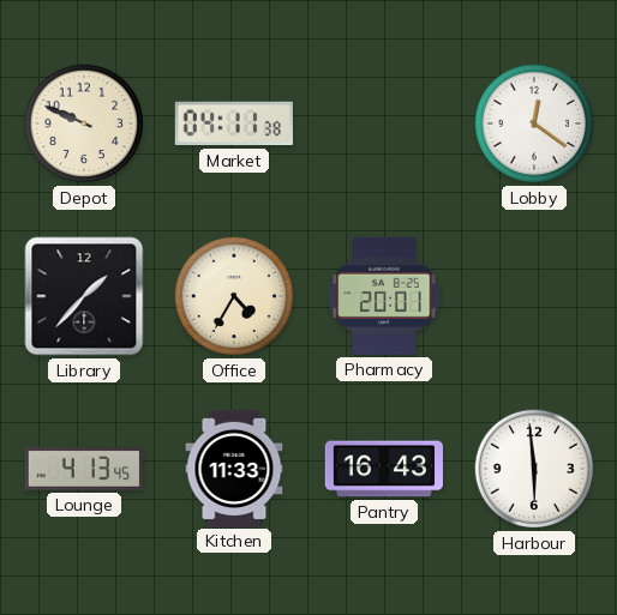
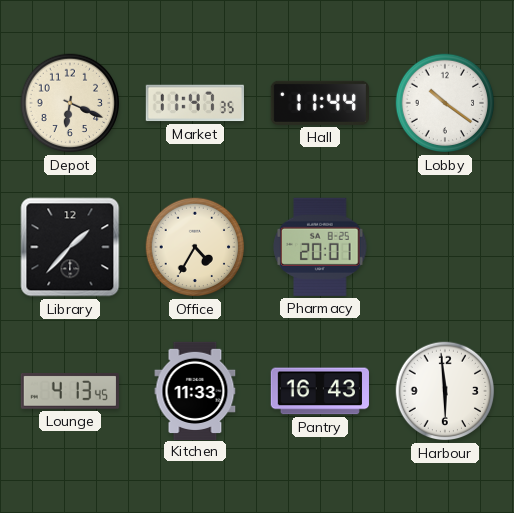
Depot: 9:49 -> 6:19
Market: 04:11 -> 11:47
Hall: none -> 11:44
Lobby: 12:21 -> 10:21
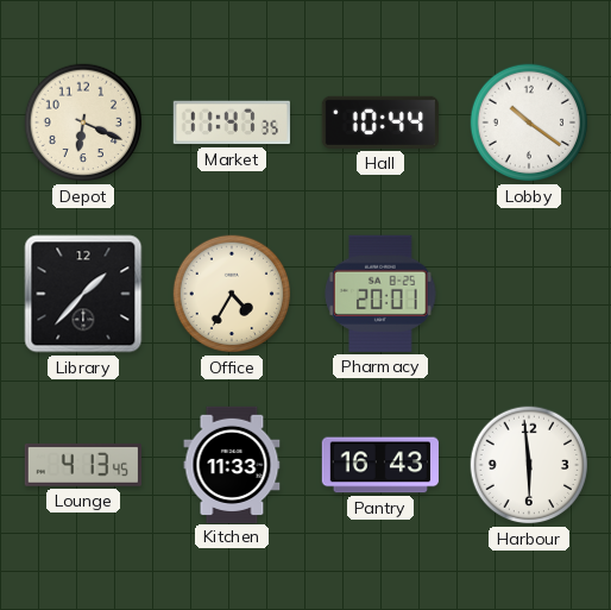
Hall: 11:44 -> 10:44
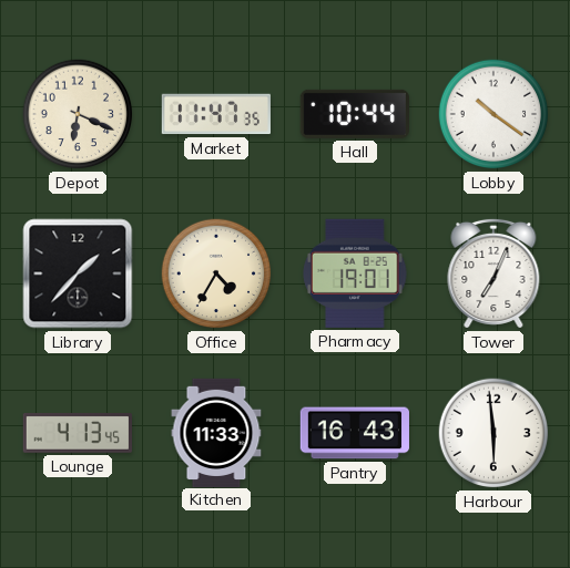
Pharmacy: 20:01 -> 19:01
Tower: none -> 7:04
